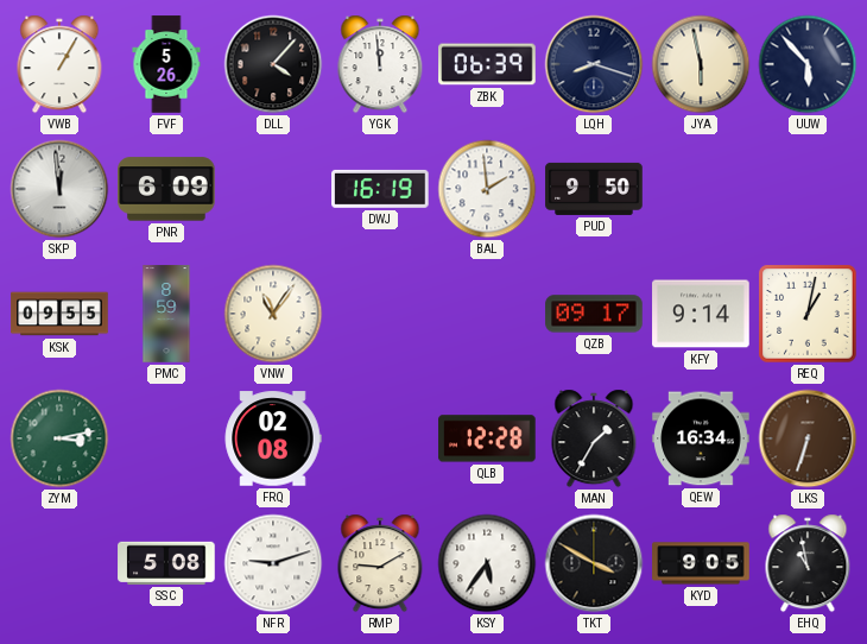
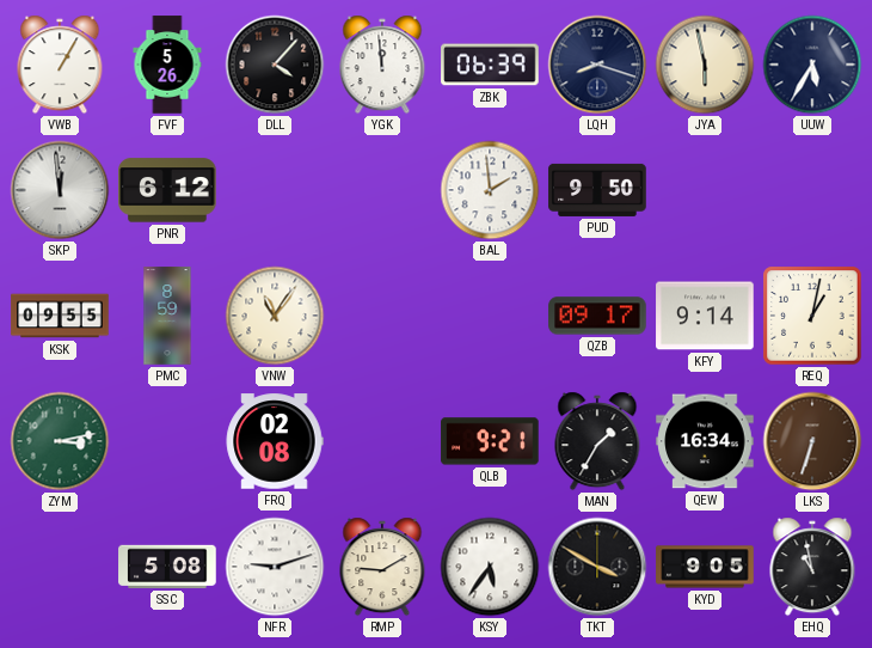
UUW: 5:53 -> 5:35
PNR: 6:09 -> 6:12
DWJ: 16:19 -> none
QLB: 12:28 -> 9:21
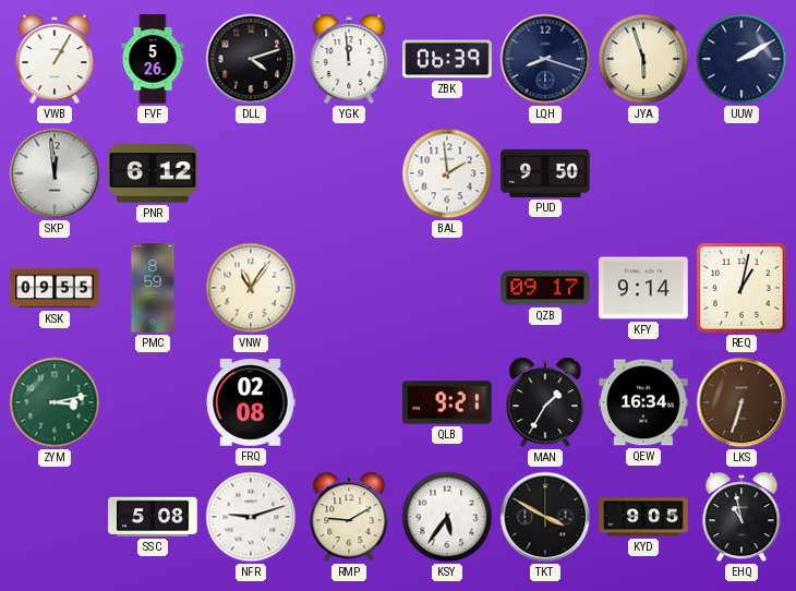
DLL: 4:07 -> 4:12
JYA: 5:58 -> 5:57
UUW: 5:35 -> 2:10
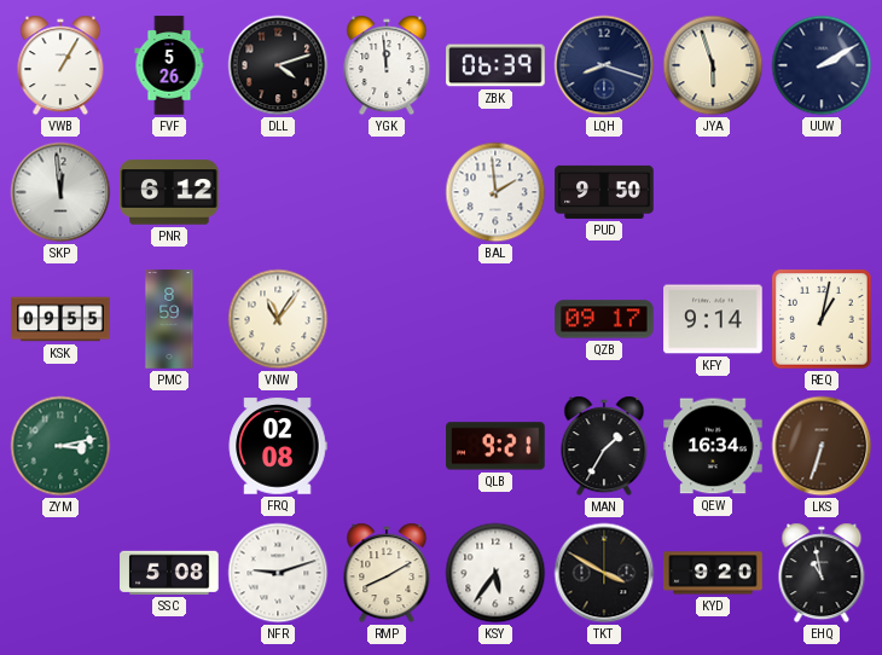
RMP: 9:10 -> 8:10
KYD: 9:05 -> 9:20
